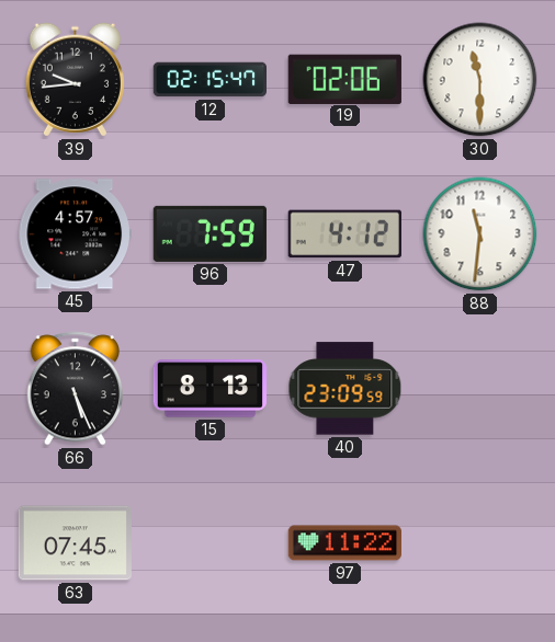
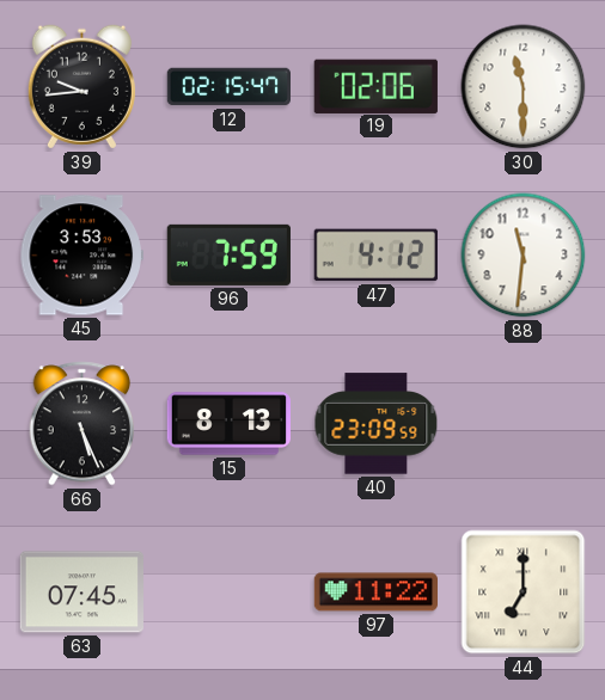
45: 4:57 -> 3:53
44: none -> 7:00
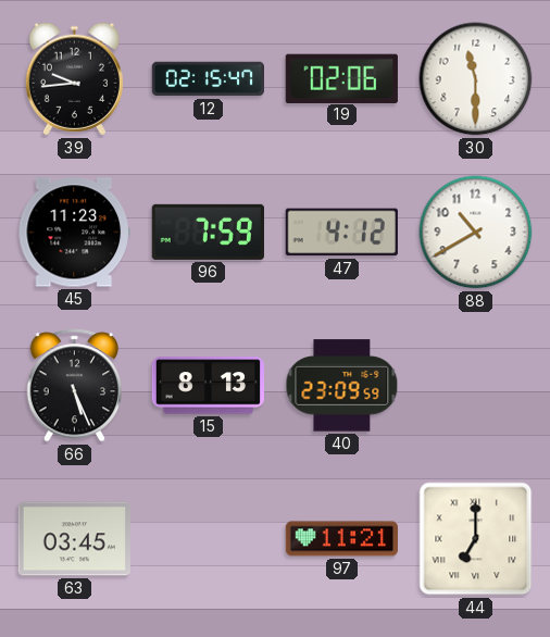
45: 3:53 -> 11:23
88: 11:31 -> 10:40
63: 07:45 -> 03:45
97: 11:22 -> 11:21
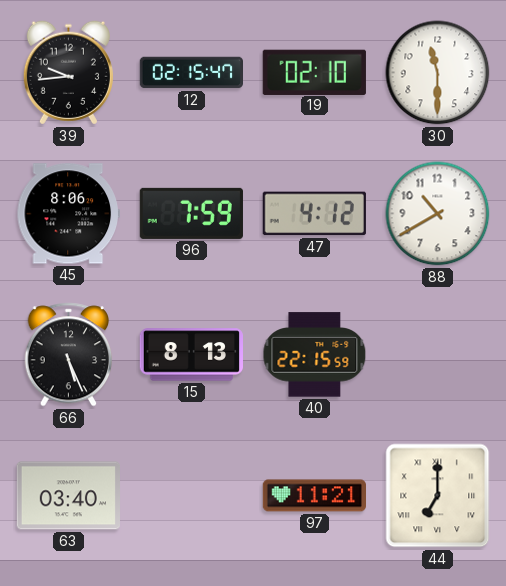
19: 02:06 -> 02:10
45: 11:23 -> 8:06
40: 23:09 -> 22:15
63: 03:45 -> 03:40
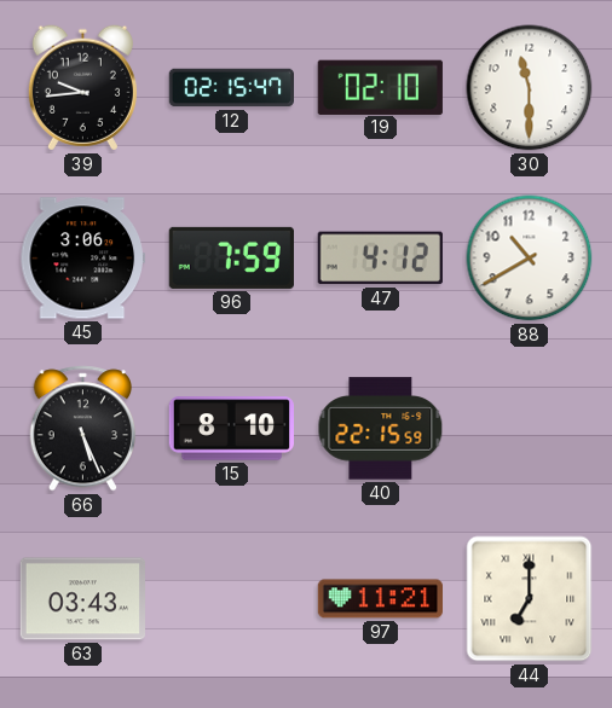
45: 8:06 -> 3:06
15: 8:13 -> 8:10
63: 03:40 -> 03:43
